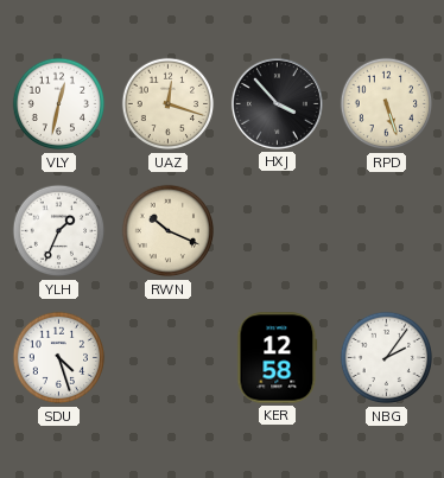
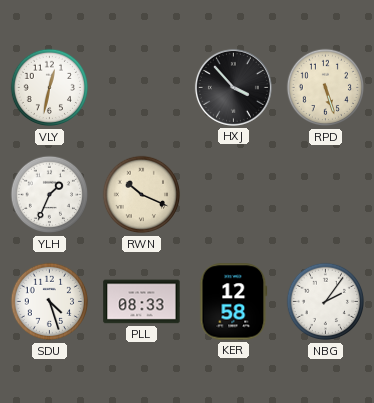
UAZ: 12:18 -> none
PLL: none -> 08:33
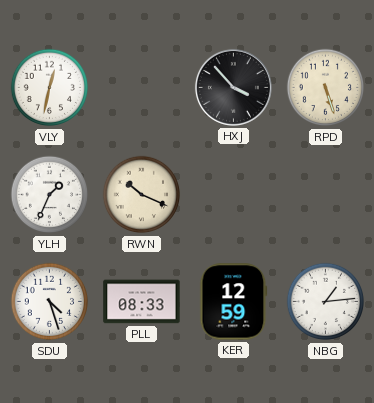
KER: 12:58 -> 12:59
NBG: 2:06 -> 1:14
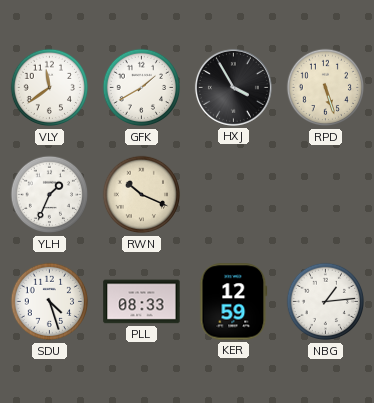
VLY: 12:32 -> 11:39
GFK: none -> 1:40
HXJ: 3:53 -> 3:55
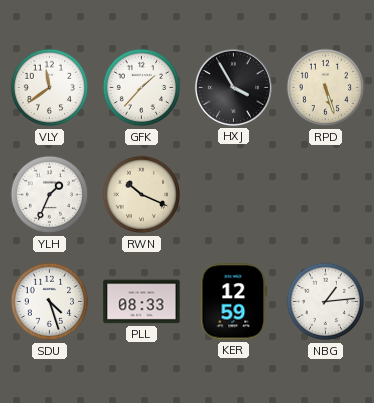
GFK: 1:40 -> 1:37
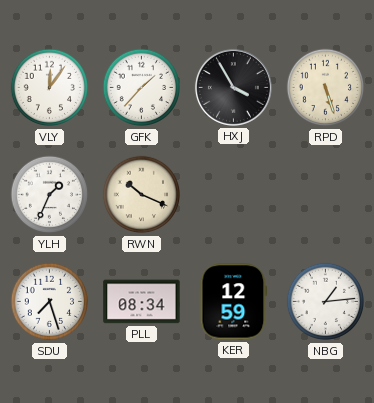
VLY: 11:39 -> 12:06
SDU: 4:27 -> 7:27
PLL: 08:33 -> 08:34
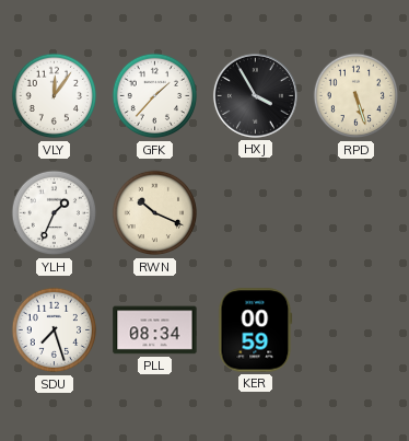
KER: 12:59 -> 00:59
NBG: 1:14 -> none
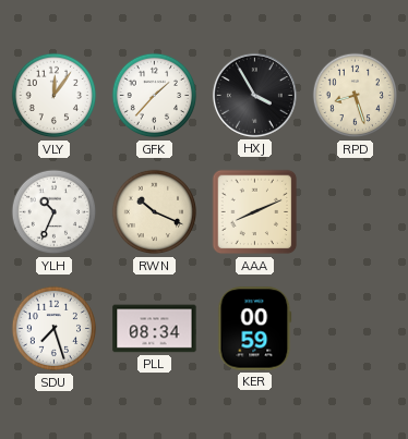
RPD: 5:27 -> 8:27
YLH: 1:34 -> 10:34
AAA: none -> 8:11
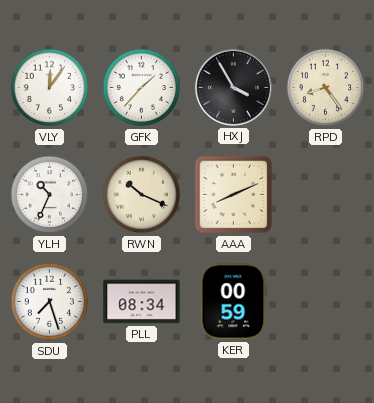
RPD: 8:27 -> 8:24
